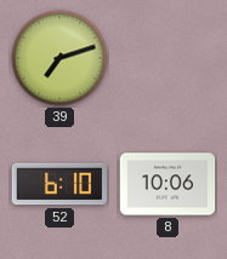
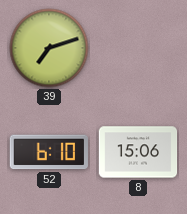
8: 10:06 -> 15:06
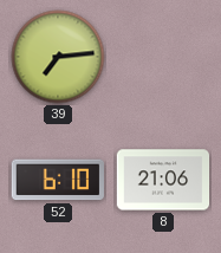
39: 7:12 -> 7:14
8: 15:06 -> 21:06
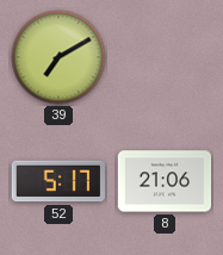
39: 7:14 -> 7:10
52: 6:10 -> 5:17
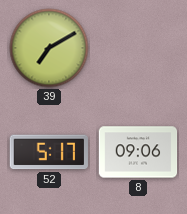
8: 21:06 -> 09:06
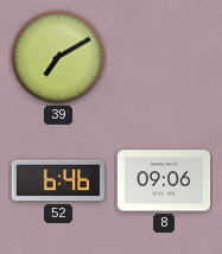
52: 5:17 -> 6:46
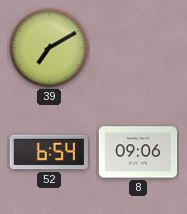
52: 6:46 -> 6:54
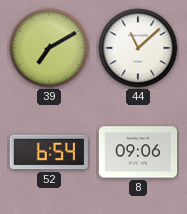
44: none -> 11:08
